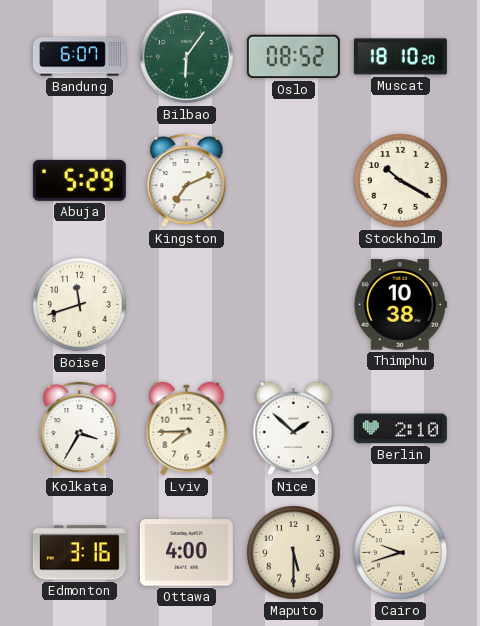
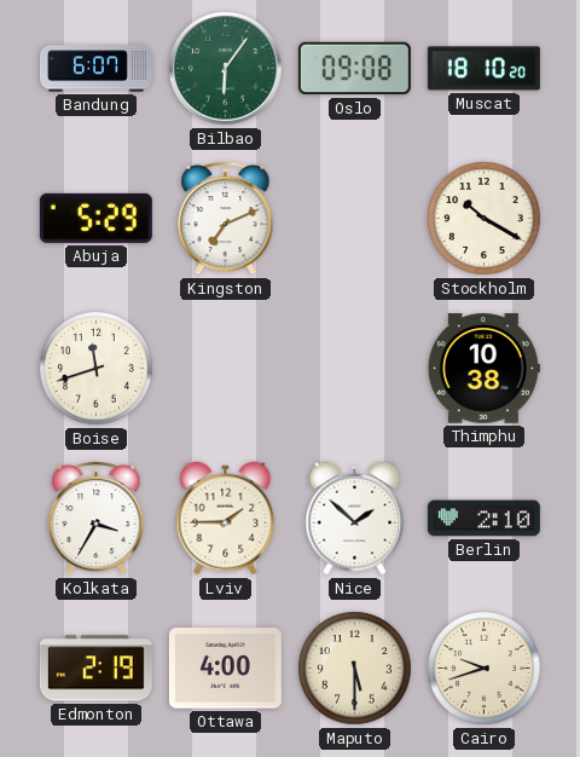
Oslo: 08:52 -> 09:08
Lviv: 7:45 -> 1:45
Edmonton: 3:16 -> 2:19
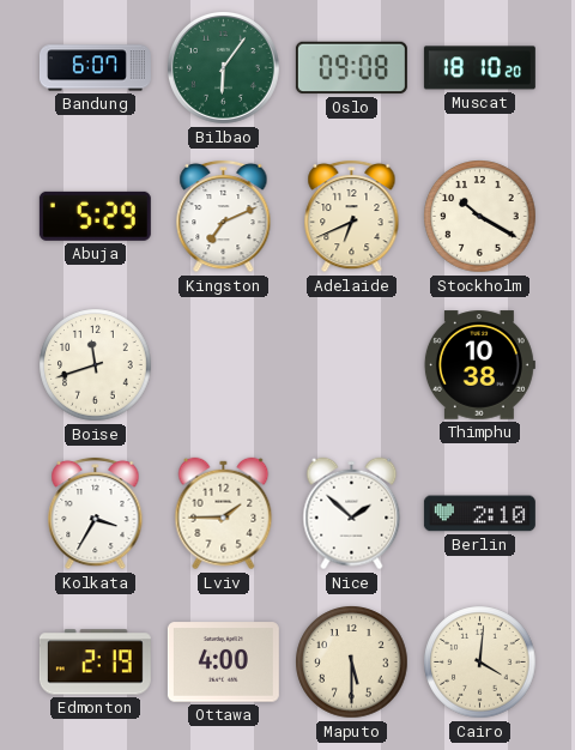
Adelaide: none -> 6:41
Cairo: 9:42 -> 4:01
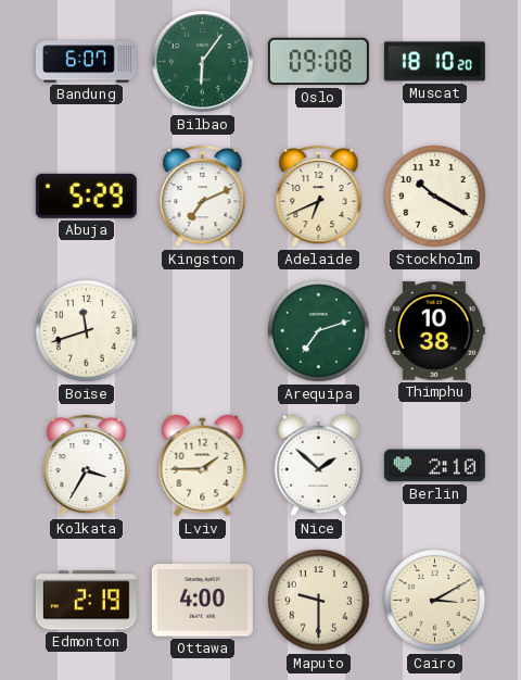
Arequipa: none -> 7:12
Maputo: 5:30 -> 9:30
Cairo: 4:01 -> 3:10
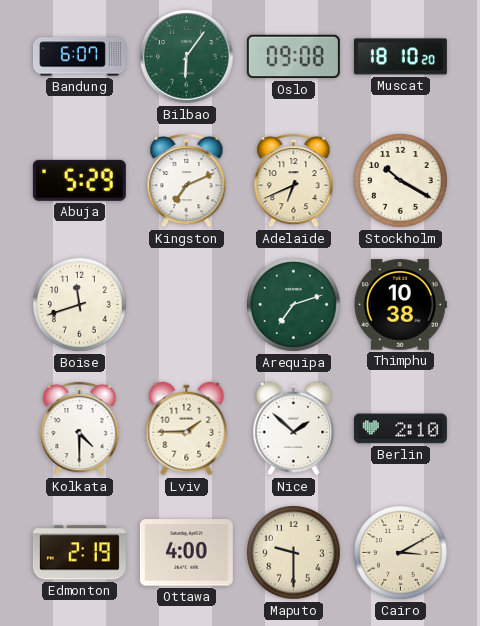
Kolkata: 3:35 -> 4:30
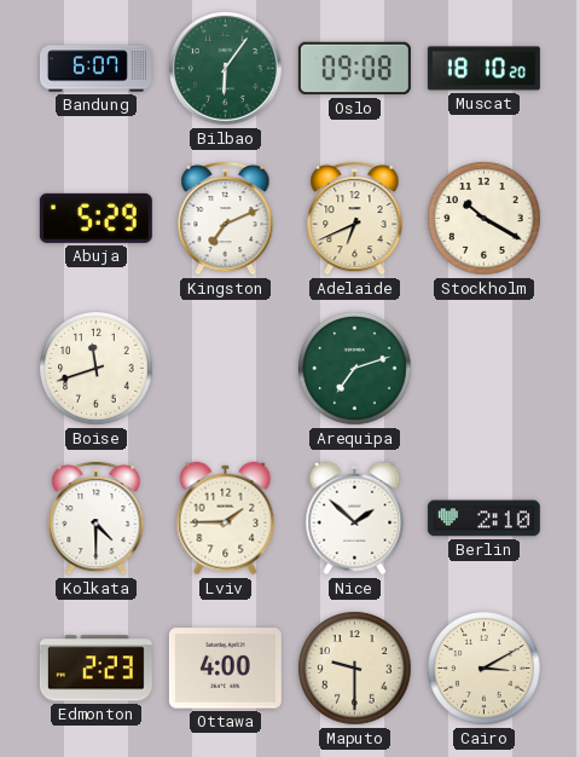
Thimphu: 10:38 -> none
Edmonton: 2:19 -> 2:23
